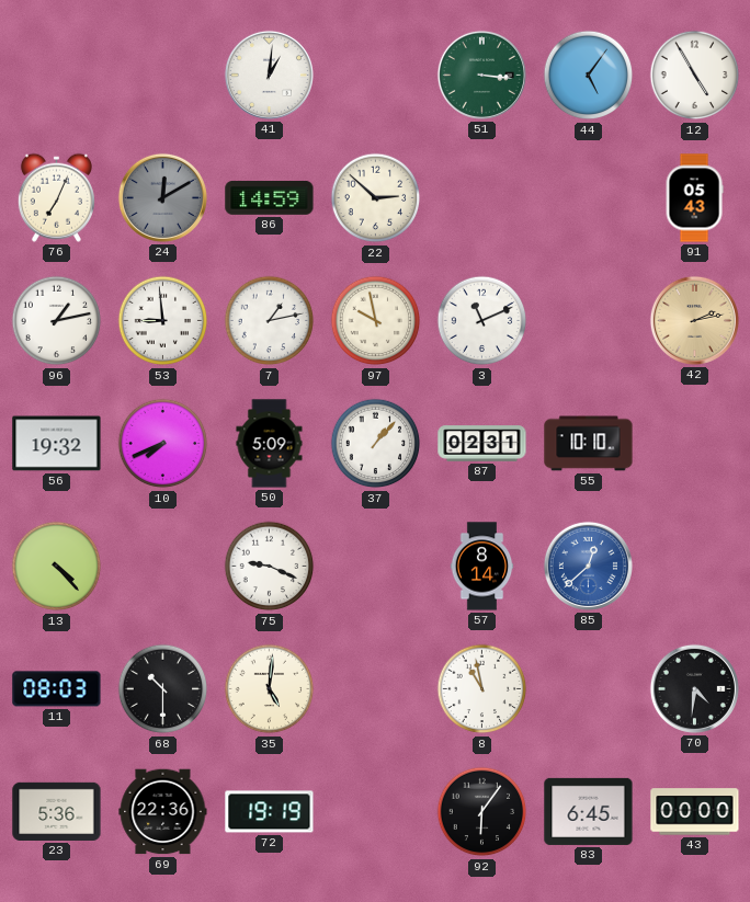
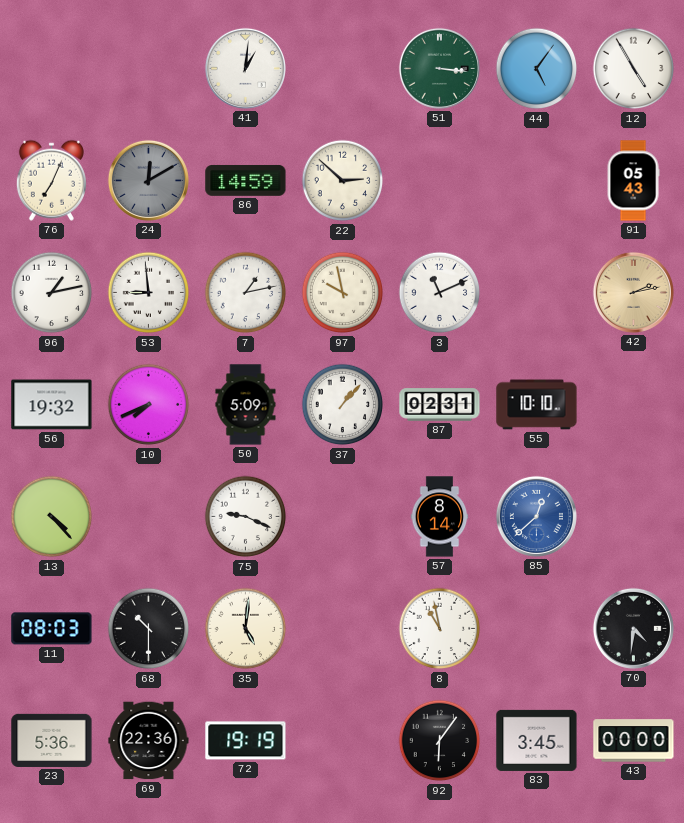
83: 6:45 -> 3:45
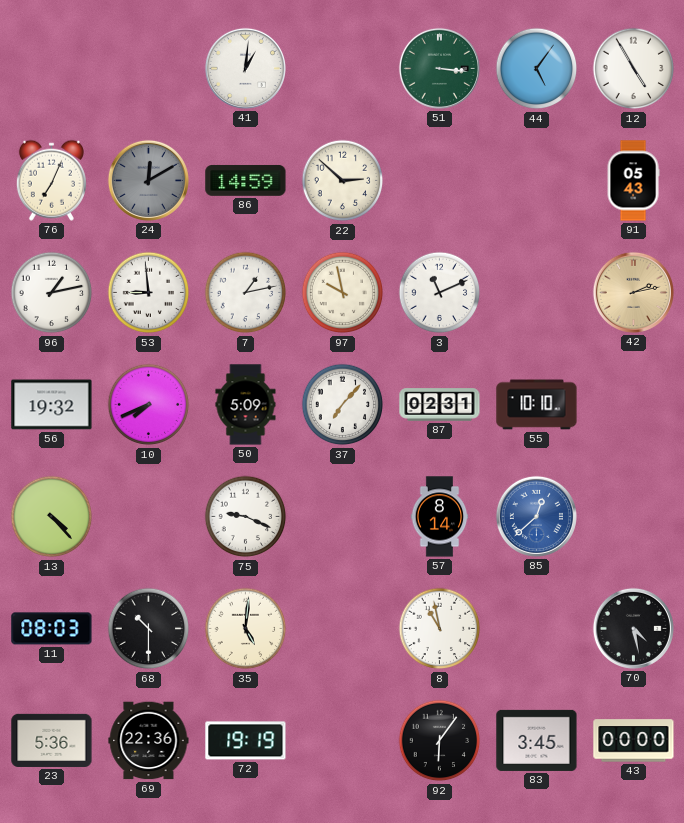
37: 1:07 -> 7:07
70: 4:31 -> 4:28
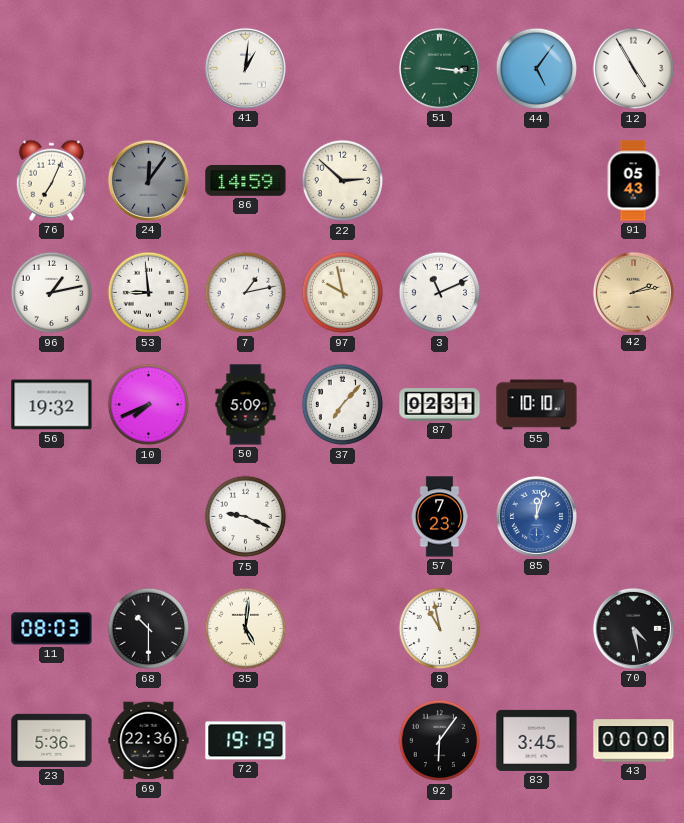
24: 12:10 -> 12:06
13: 4:23 -> none
57: 8:14 -> 7:23
85: 12:38 -> 12:03
